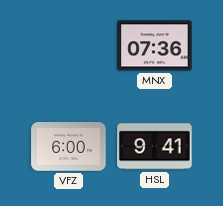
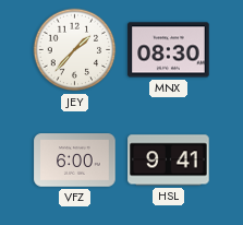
JEY: none -> 1:37
MNX: 07:36 -> 08:30
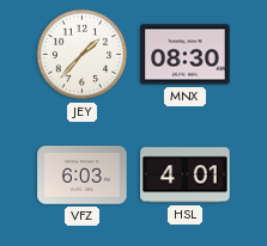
VFZ: 6:00 -> 6:03
HSL: 9:41 -> 4:01
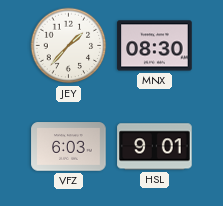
HSL: 4:01 -> 9:01
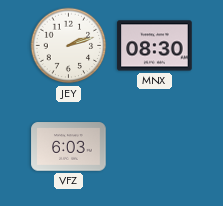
JEY: 1:37 -> 2:12
HSL: 9:01 -> none
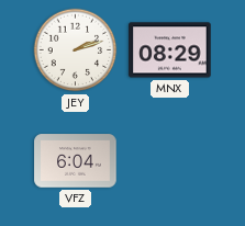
MNX: 08:30 -> 08:29
VFZ: 6:03 -> 6:04
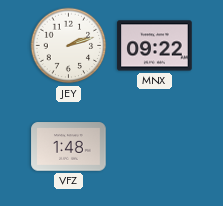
MNX: 08:29 -> 09:22
VFZ: 6:04 -> 1:48
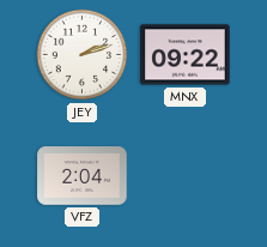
VFZ: 1:48 -> 2:04
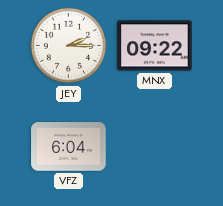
JEY: 2:12 -> 2:15
VFZ: 2:04 -> 6:04
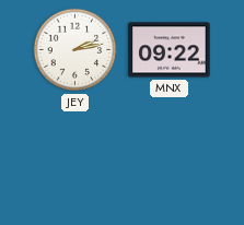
JEY: 2:15 -> 2:13
VFZ: 6:04 -> none
